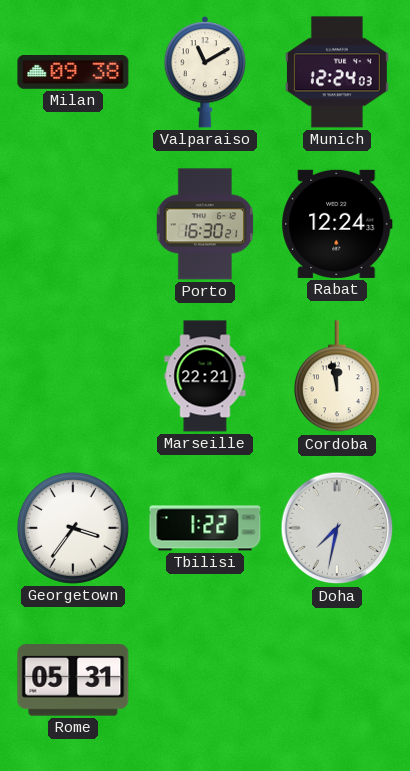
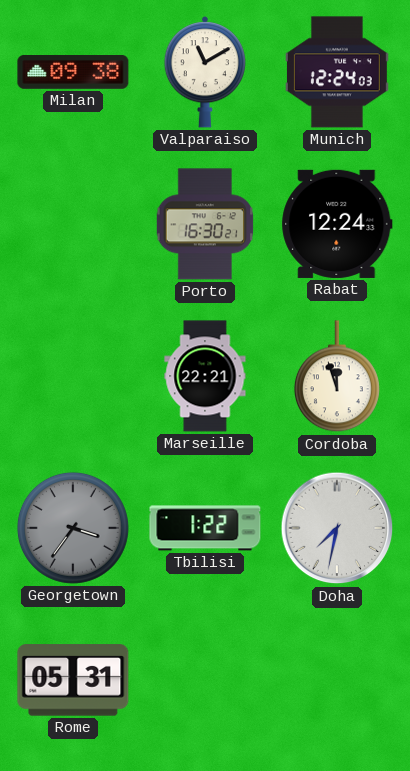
Cordoba: 11:58 -> 11:57
Georgetown dial: white -> grey
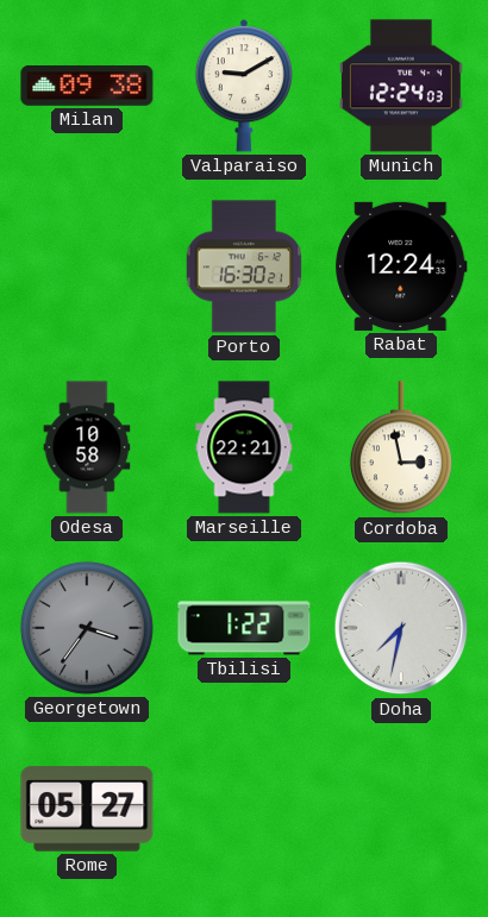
Valparaiso: 11:10 -> 9:10
Odesa: none -> 10:58
Cordoba: 11:57 -> 2:58
Rome: 05:31 -> 05:27
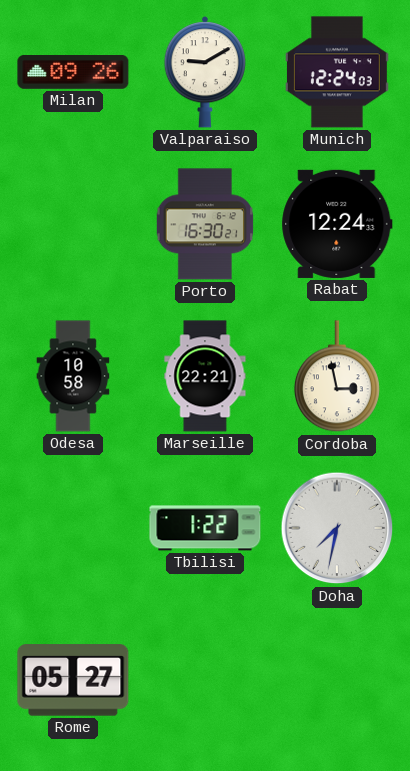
Milan: 09:38 -> 09:26
Georgetown: 3:36 -> none
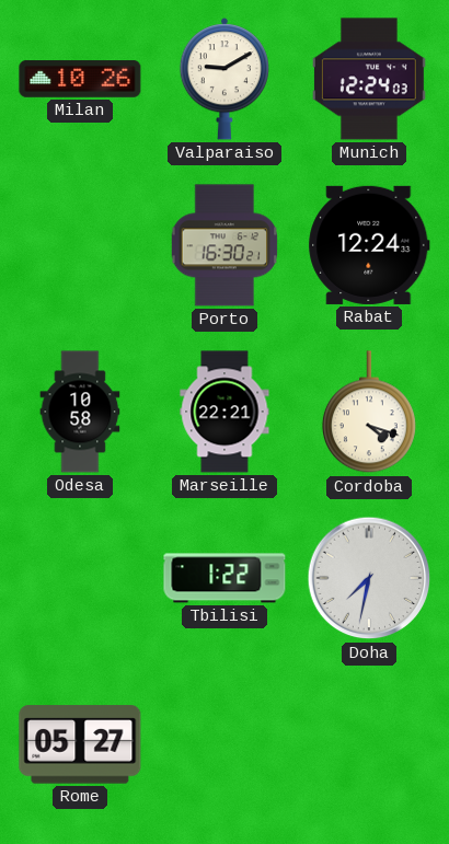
Milan: 09:26 -> 10:26
Cordoba: 2:58 -> 4:18
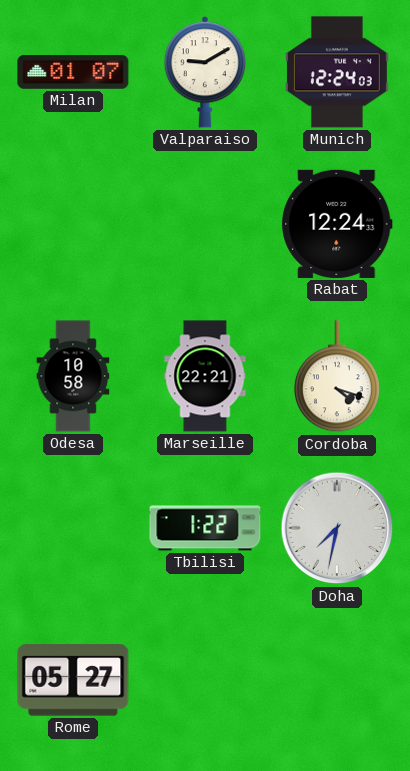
Milan: 10:26 -> 01:07
Porto: 16:30 -> none
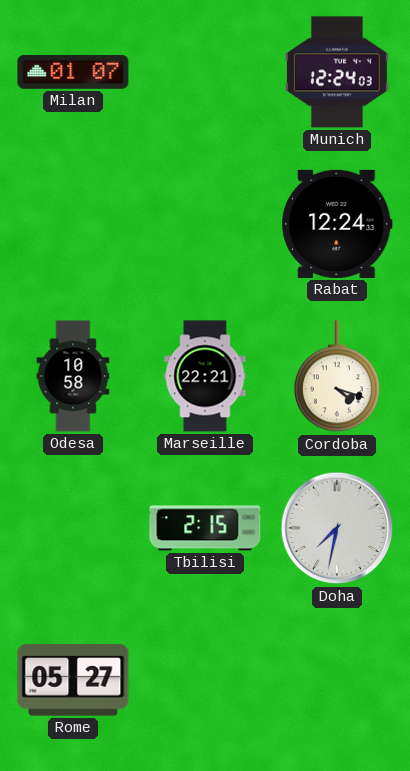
Valparaiso: 9:10 -> none
Tbilisi: 1:22 -> 2:15
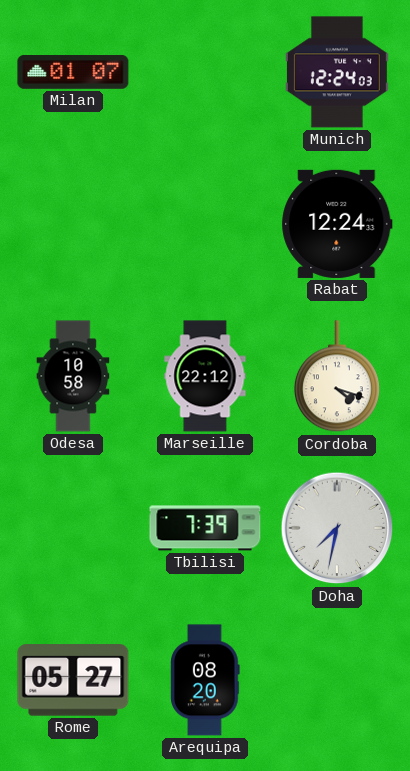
Marseille: 22:21 -> 22:12
Tbilisi: 2:15 -> 7:39
Arequipa: none -> 08:20
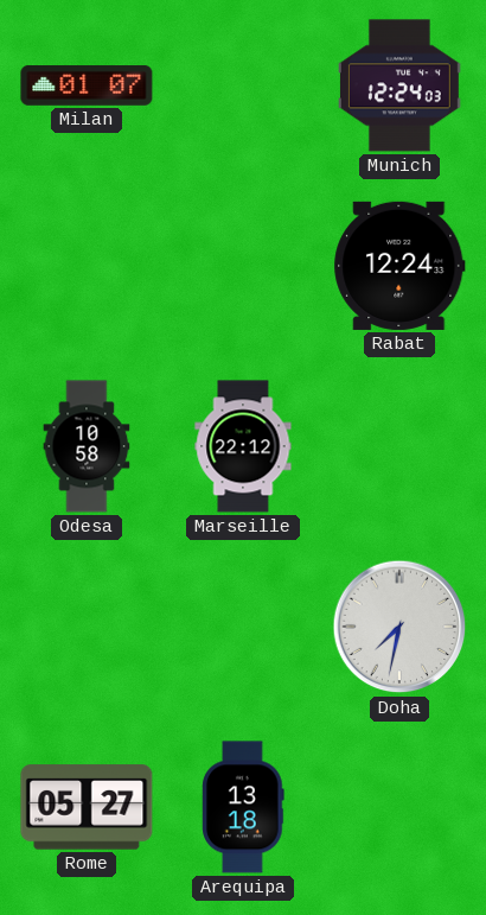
Cordoba: 4:18 -> none
Tbilisi: 7:39 -> none
Arequipa: 08:20 -> 13:18
